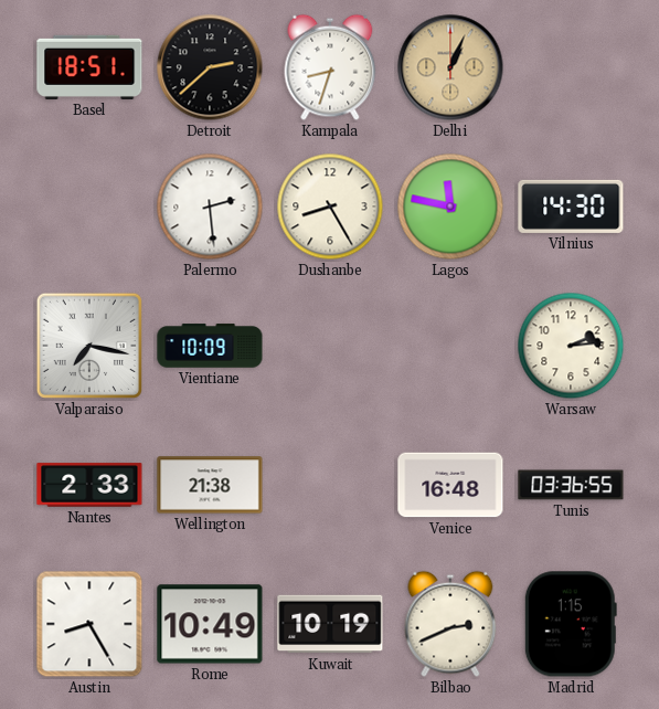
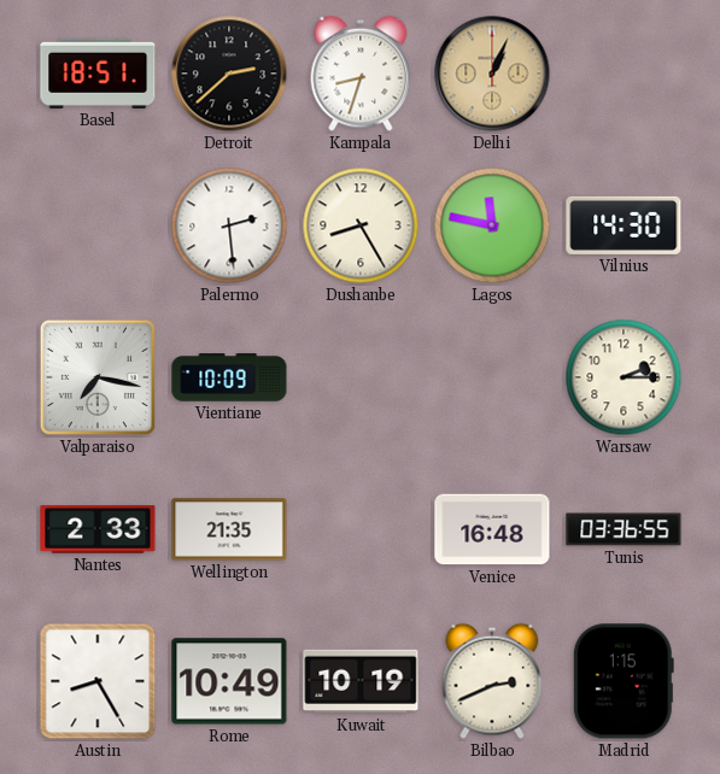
Warsaw: 2:14 -> 2:15
Wellington: 21:38 -> 21:35
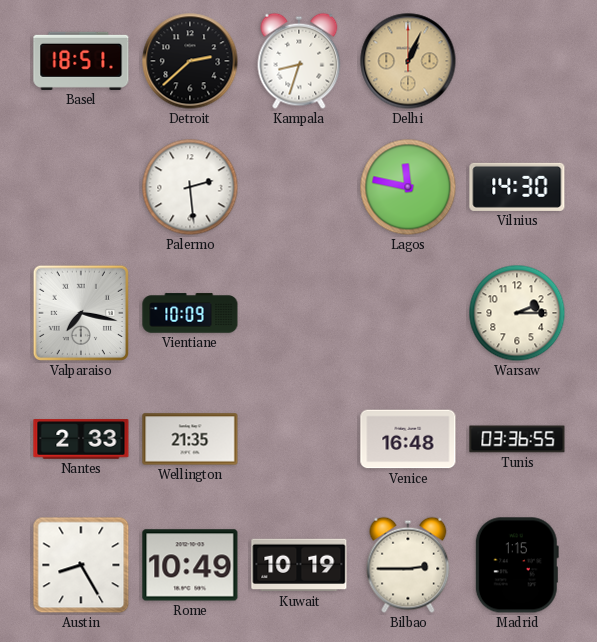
Dushanbe: 8:25 -> none
Bilbao: 2:41 -> 2:45
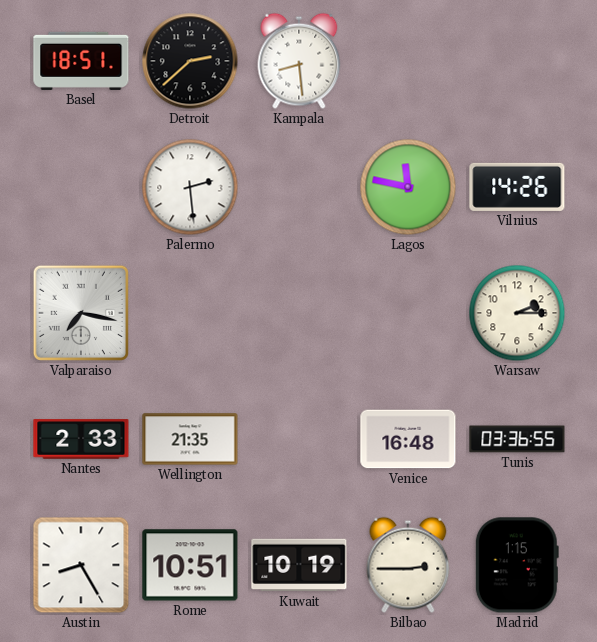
Kampala: 8:33 -> 8:29
Delhi: 1:04 -> none
Vilnius: 14:30 -> 14:26
Vientiane: 10:09 -> none
Rome: 10:49 -> 10:51
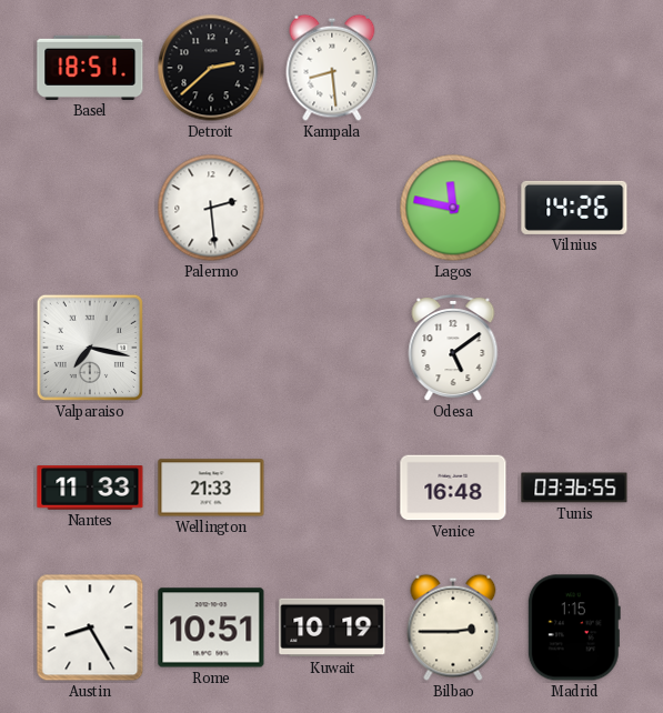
Odesa: none -> 5:09
Warsaw: 2:15 -> none
Nantes: 2:33 -> 11:33
Wellington: 21:35 -> 21:33
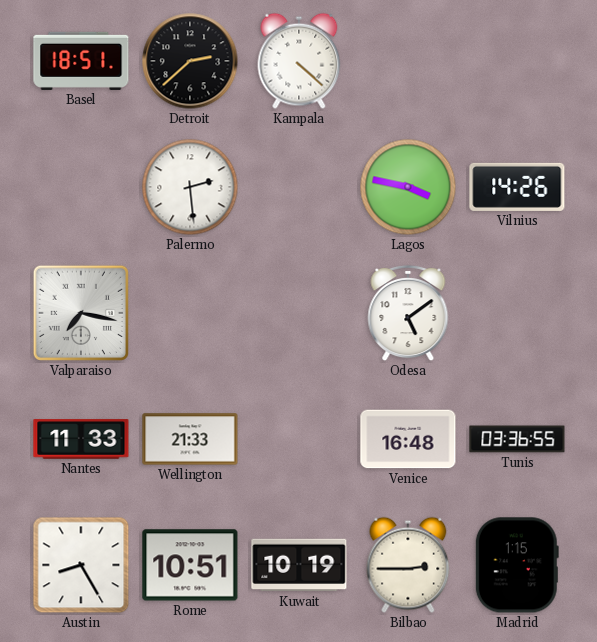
Kampala: 8:29 -> 4:22
Lagos: 11:47 -> 3:47
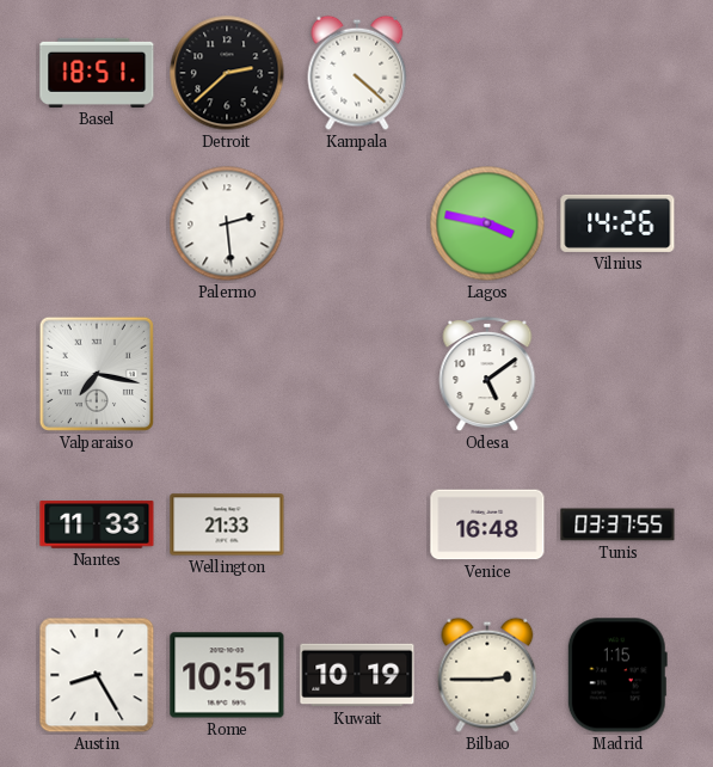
Tunis: 03:36 -> 03:37
